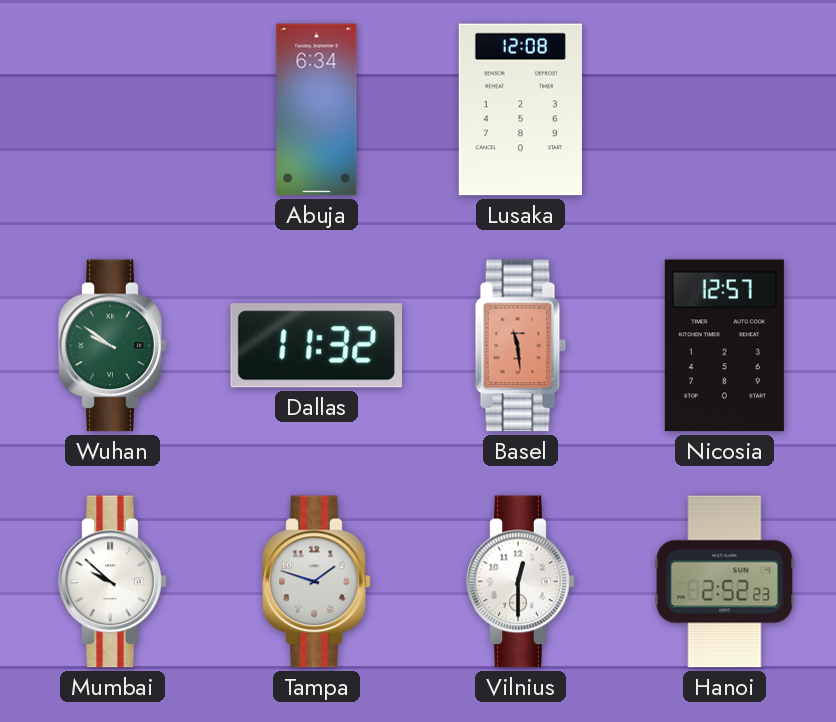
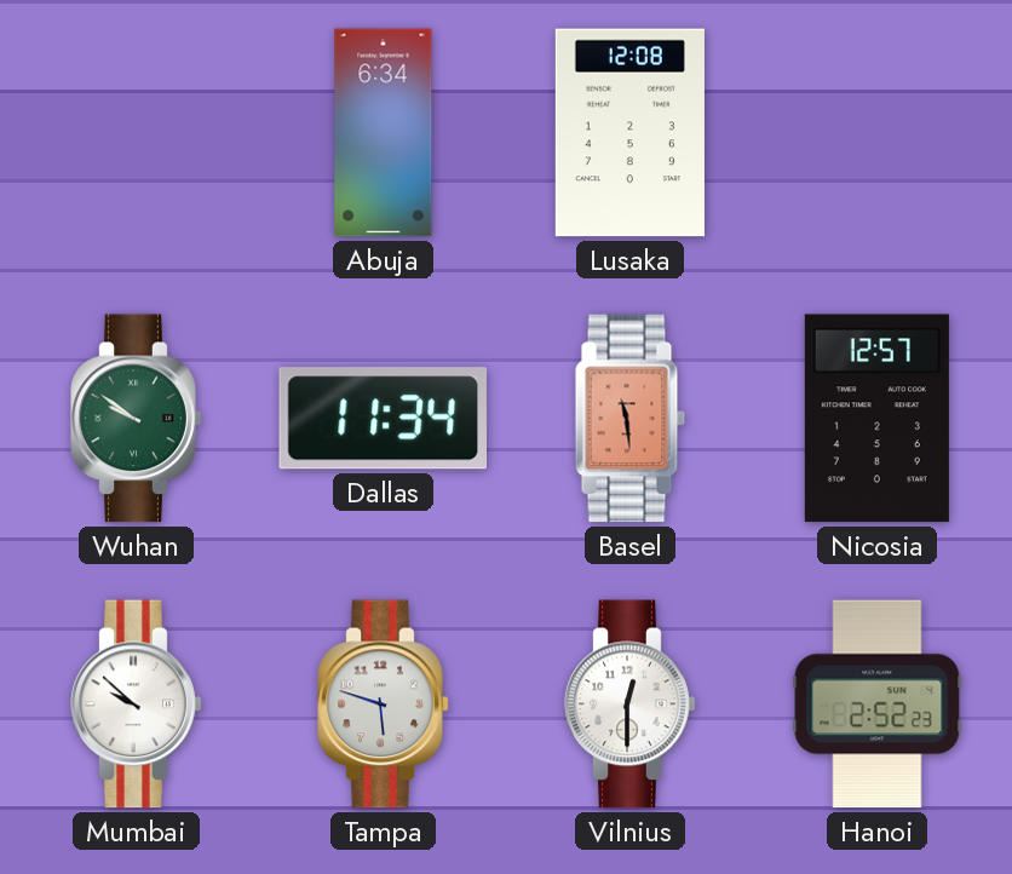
Dallas: 11:32 -> 11:34
Tampa: 1:48 -> 5:48
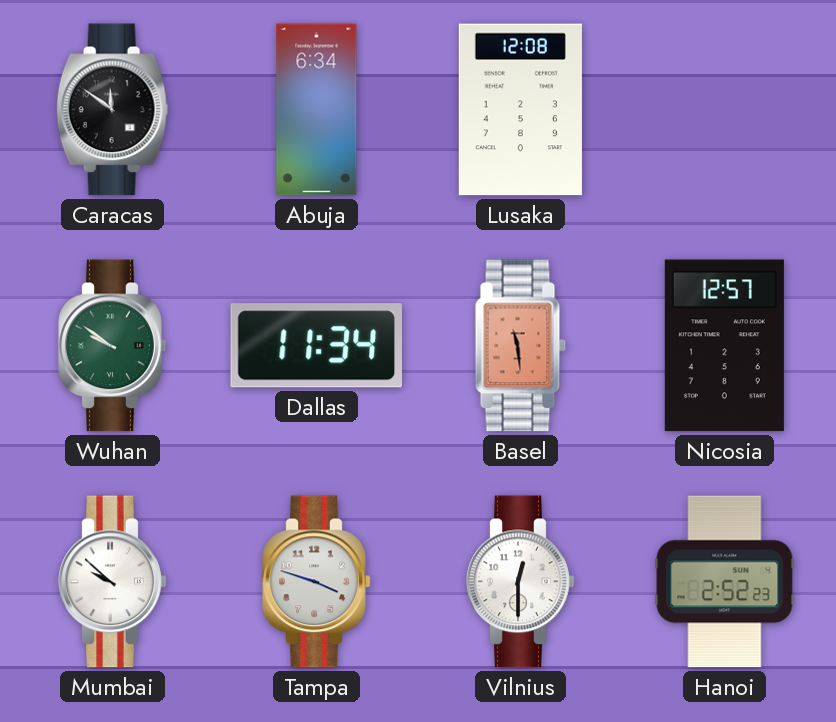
Caracas: none -> 11:51
Tampa: 5:48 -> 3:48
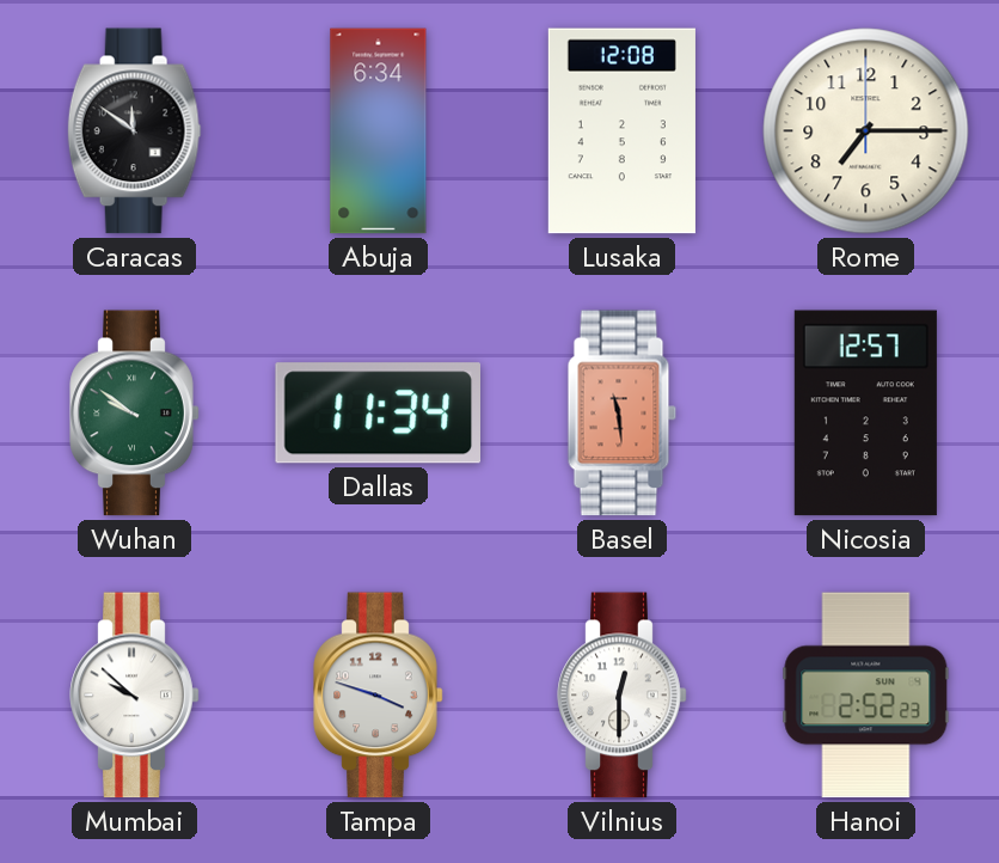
Rome: none -> 7:15
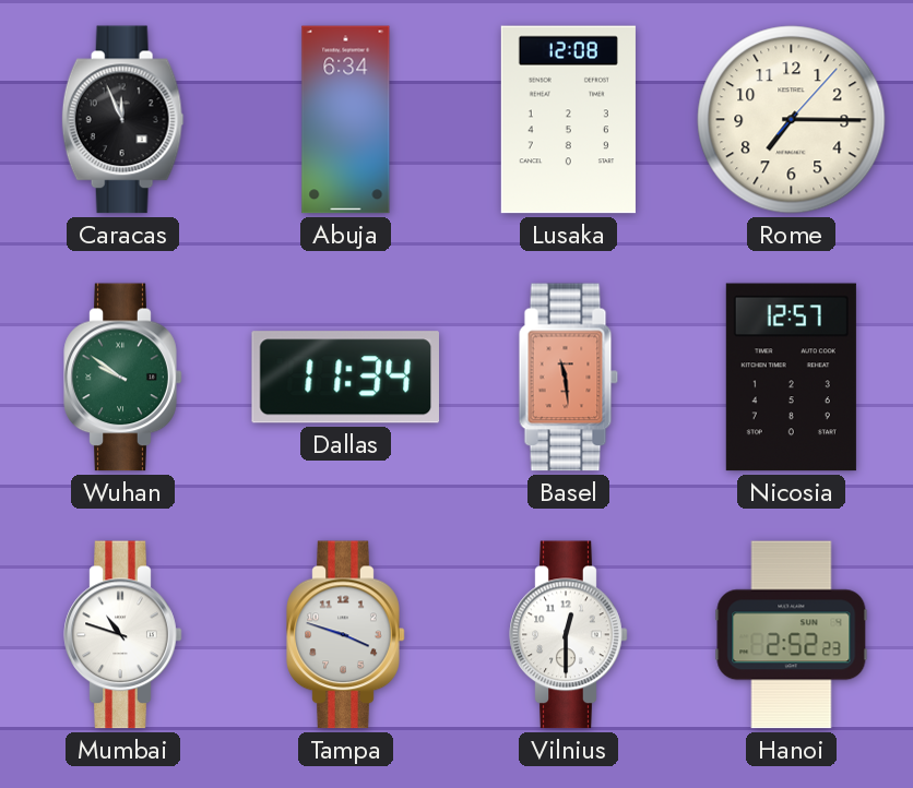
Caracas: 11:51 -> 11:56
Rome: 7:15:00 -> 7:15:07
Mumbai: 9:52 -> 10:48
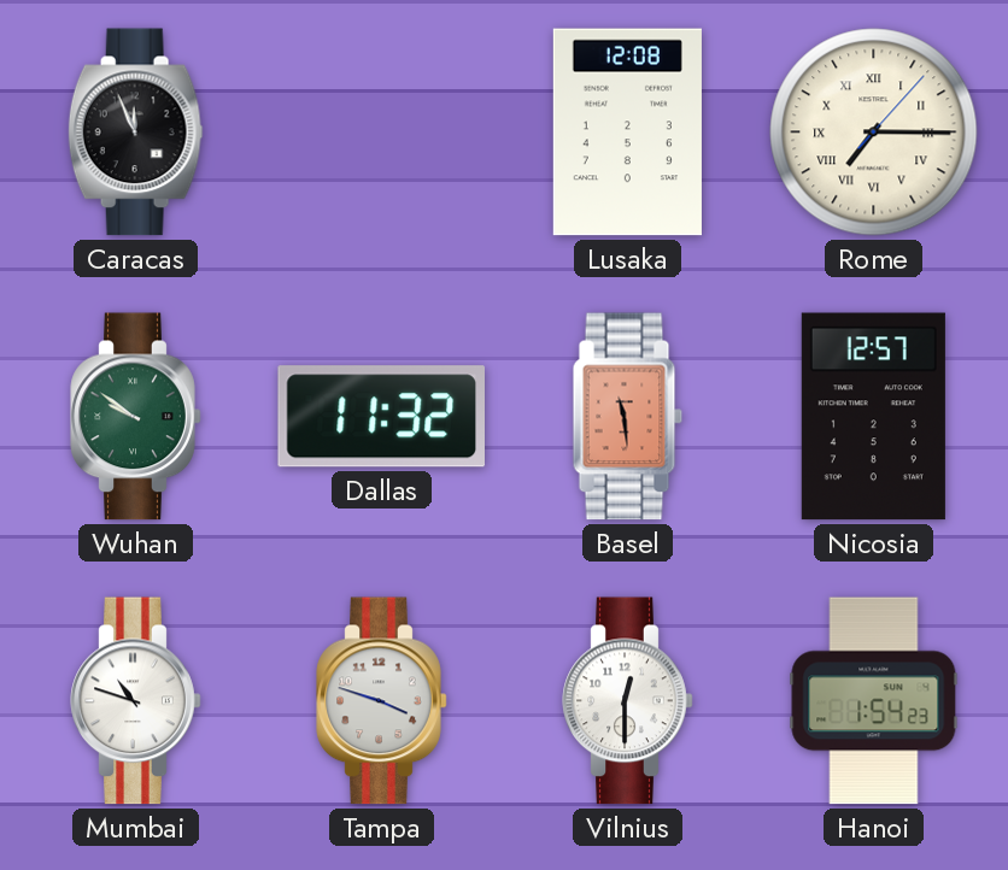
Abuja: 6:34 -> none
Rome numerals: Arabic -> Roman
Dallas: 11:34 -> 11:32
Hanoi: 2:52 -> 1:54
